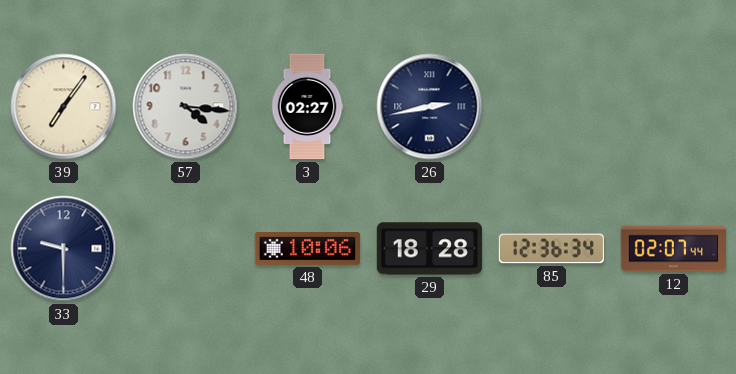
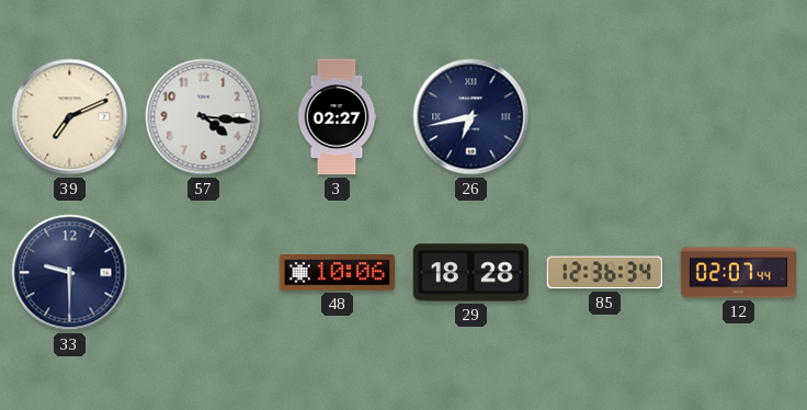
39: 7:06 -> 7:11
26: 2:43 -> 6:43
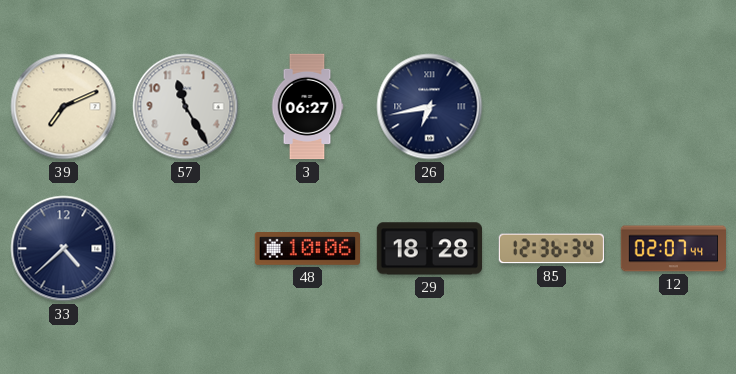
57: 4:16 -> 11:25
3: 02:27 -> 06:27
33: 9:30 -> 4:38
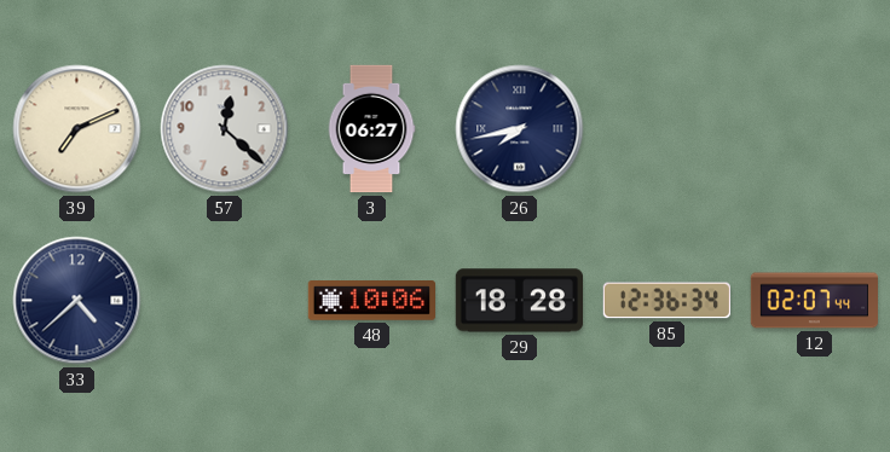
57: 11:25 -> 12:22
26: 6:43 -> 7:43
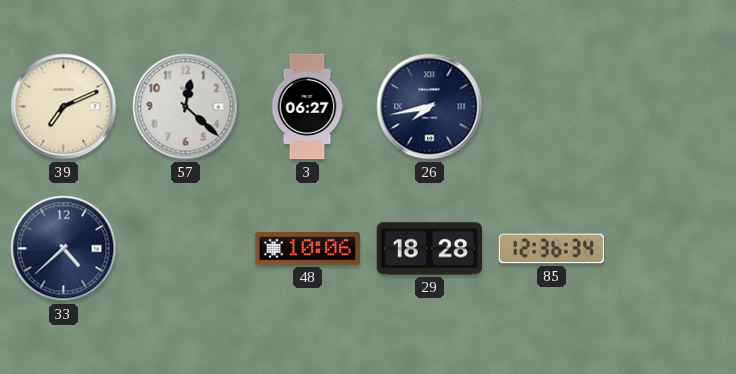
12: 02:07 -> none
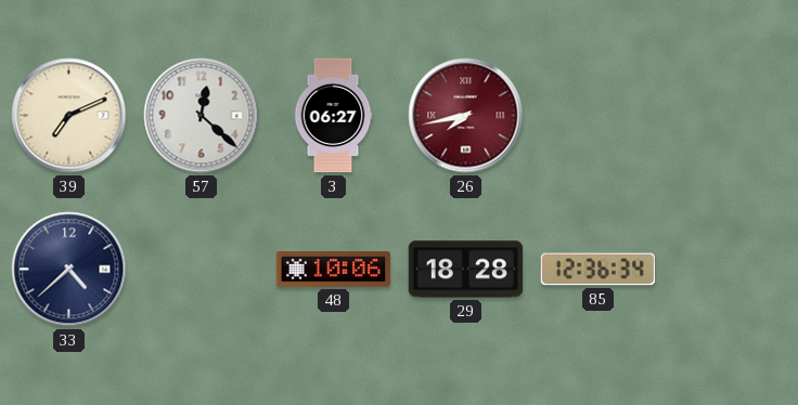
26 dial: navy -> burgundy
